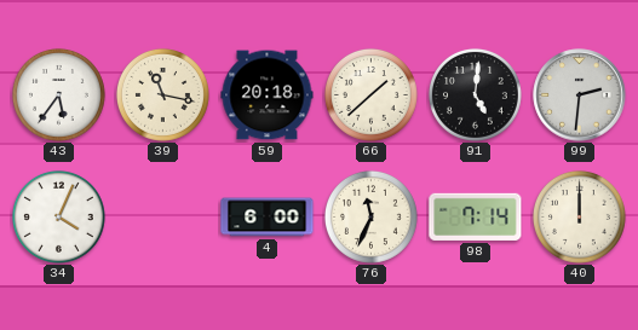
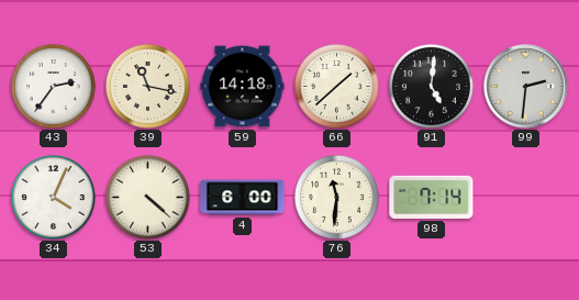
43: 5:36 -> 2:36
59: 20:18 -> 14:18
53: none -> 4:22
76: 11:34 -> 11:31
40: 12:00 -> none
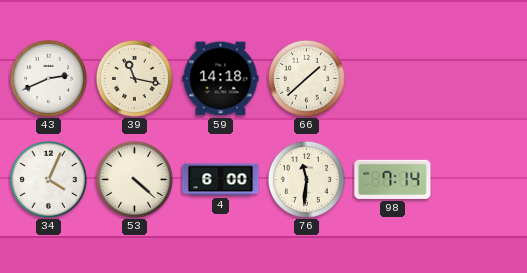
43: 2:36 -> 2:41
91: 5:01 -> none
99: 2:31 -> none
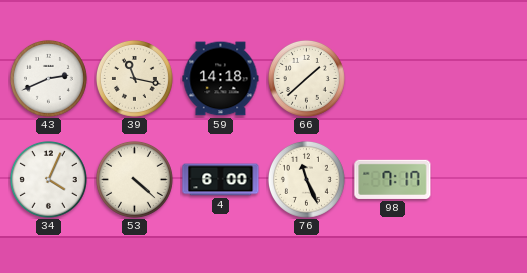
76: 11:31 -> 11:26
98: 7:14 -> 7:17
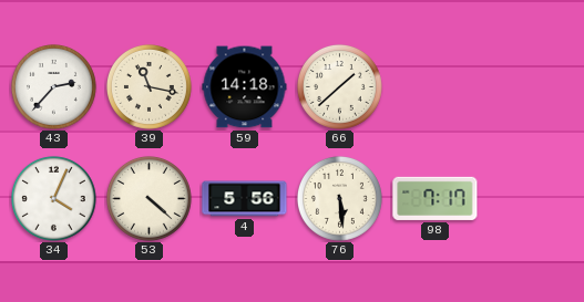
43: 2:41 -> 2:37
4: 6:00 -> 5:56
76: 11:26 -> 5:29
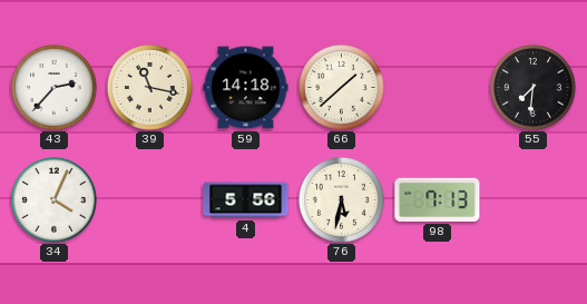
55: none -> 7:31
53: 4:22 -> none
76: 5:29 -> 5:32
98: 7:17 -> 7:13
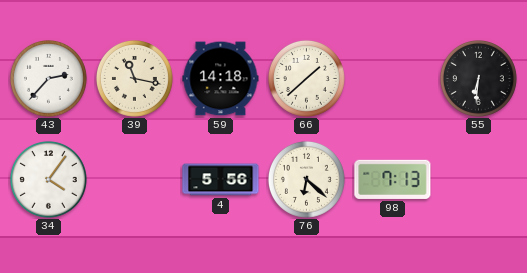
55: 7:31 -> 6:31
34: 4:04 -> 4:06
76: 5:32 -> 6:22
